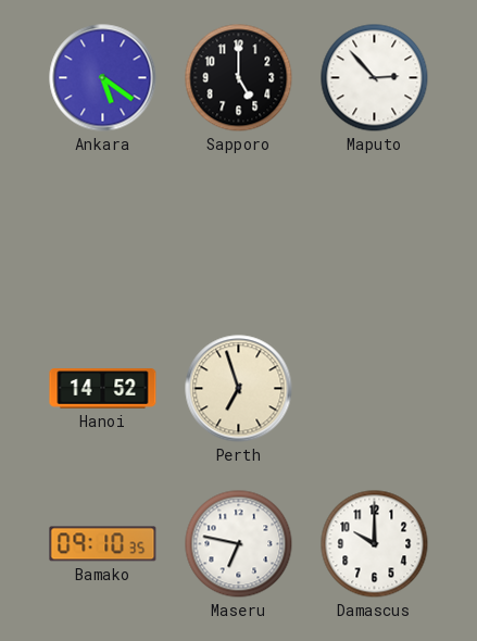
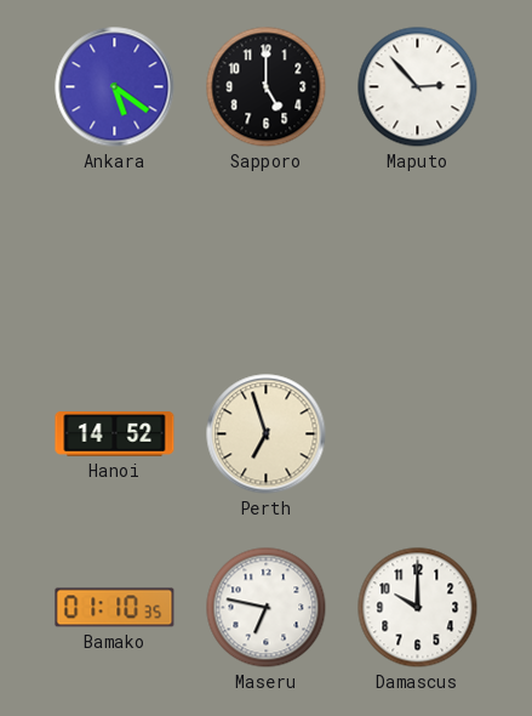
Bamako: 09:10 -> 01:10
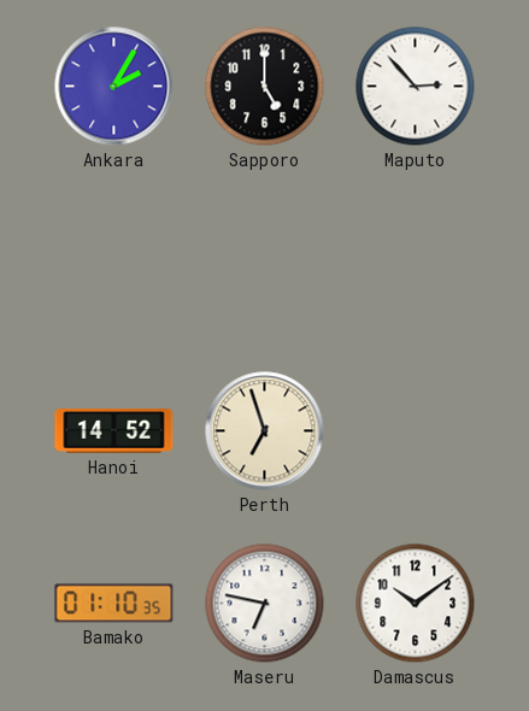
Ankara: 5:21 -> 2:05
Damascus: 10:00 -> 10:09
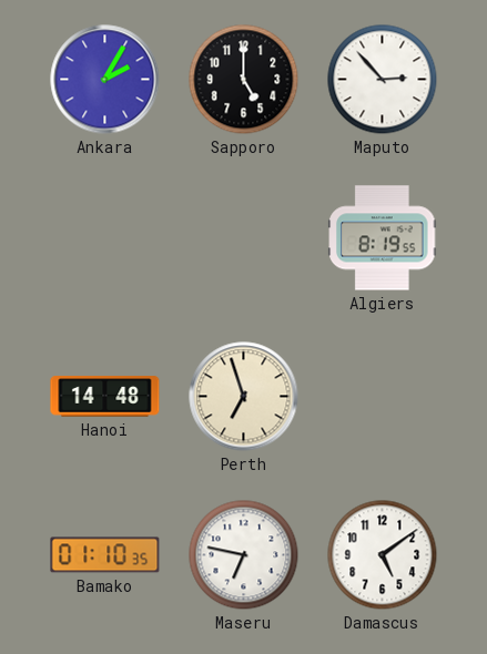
Algiers: none -> 8:19
Hanoi: 14:52 -> 14:48
Damascus: 10:09 -> 5:09
